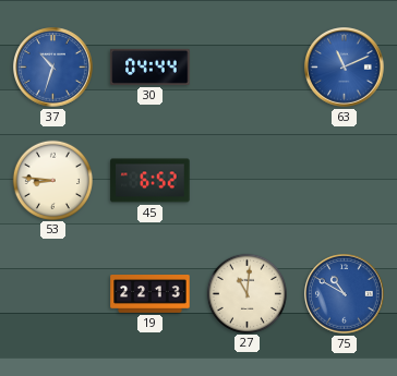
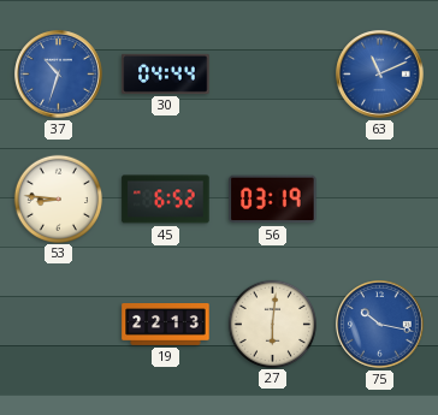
56: none -> 03:19
27: 11:01 -> 6:01
75: 10:50 -> 10:17
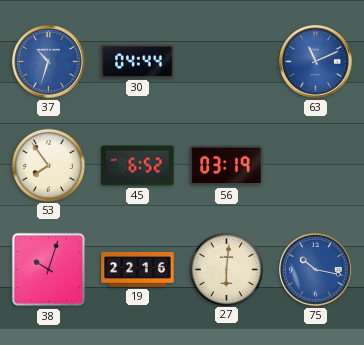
53: 8:46 -> 7:54
38: none -> 10:03
19: 22:13 -> 22:16
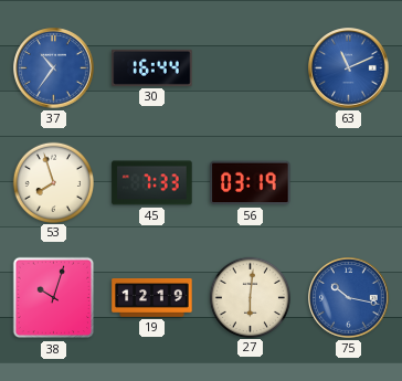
37: 10:33 -> 10:36
30: 04:44 -> 16:44
53: 7:54 -> 7:57
45: 6:52 -> 7:33
19: 22:16 -> 12:19
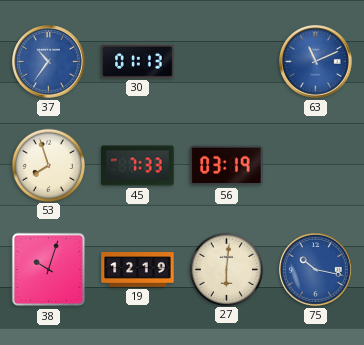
30: 16:44 -> 01:13
